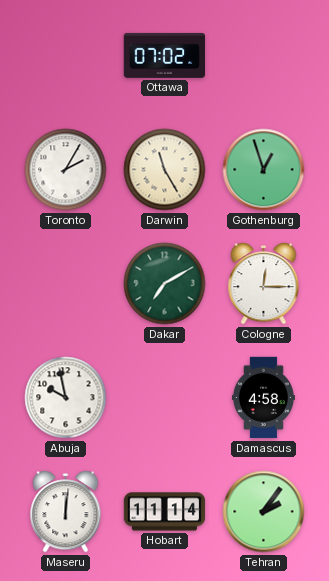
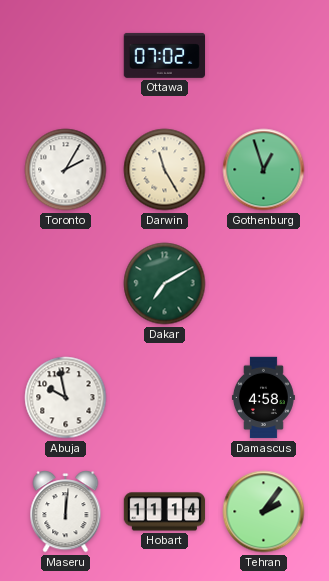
Cologne: 12:15 -> none
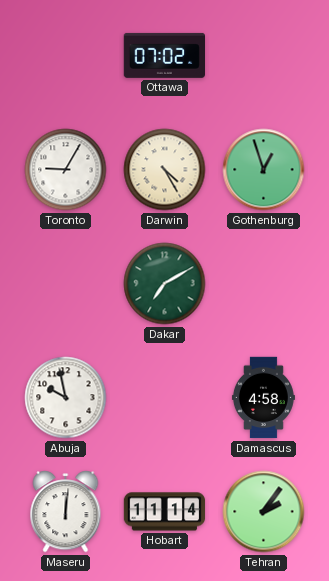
Toronto: 2:05 -> 9:05
Darwin: 11:25 -> 4:25
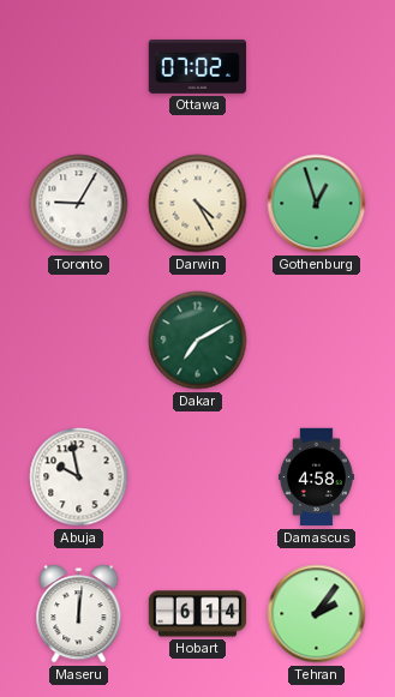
Hobart: 11:14 -> 6:14
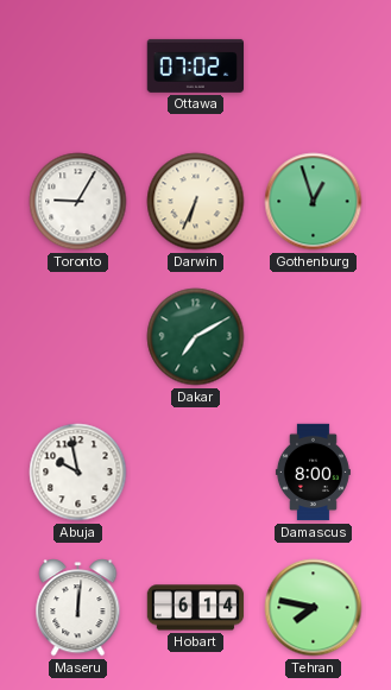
Darwin: 4:25 -> 6:34
Damascus: 4:58 -> 8:00
Tehran: 2:06 -> 7:47
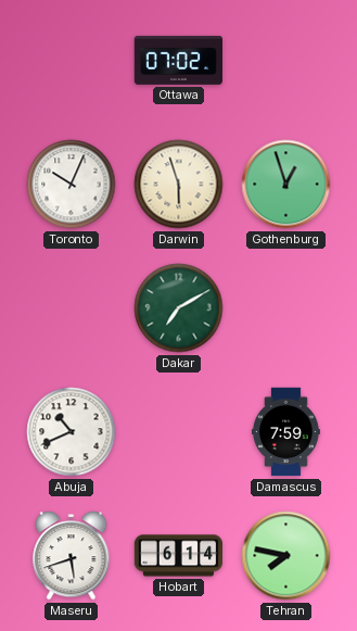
Toronto: 9:05 -> 10:04
Darwin: 6:34 -> 5:57
Abuja: 9:58 -> 10:41
Damascus: 8:00 -> 7:59
Maseru: 12:01 -> 5:42
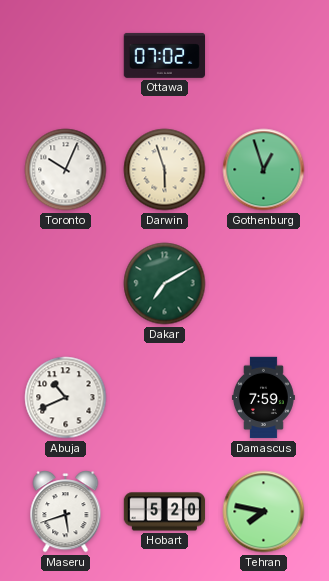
Hobart: 6:14 -> 5:20
